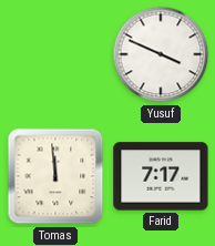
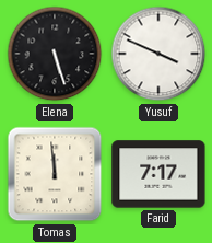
Elena: none -> 5:27
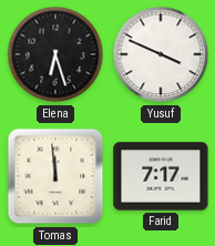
Elena: 5:27 -> 6:27
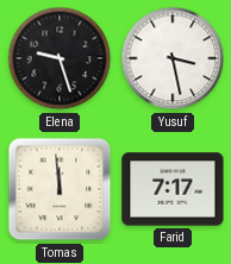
Elena: 6:27 -> 9:27
Yusuf: 3:49 -> 3:28
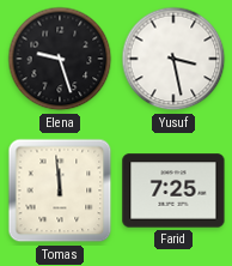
Farid: 7:17 -> 7:25
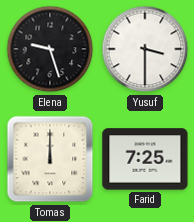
Yusuf: 3:28 -> 3:30
Tomas: 11:59 -> 12:00
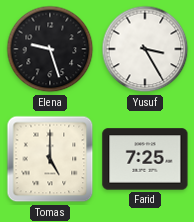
Yusuf: 3:30 -> 3:25
Tomas: 12:00 -> 5:00
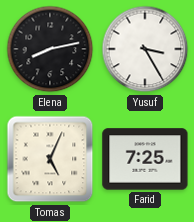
Elena: 9:27 -> 8:13
Tomas: 5:00 -> 5:04
